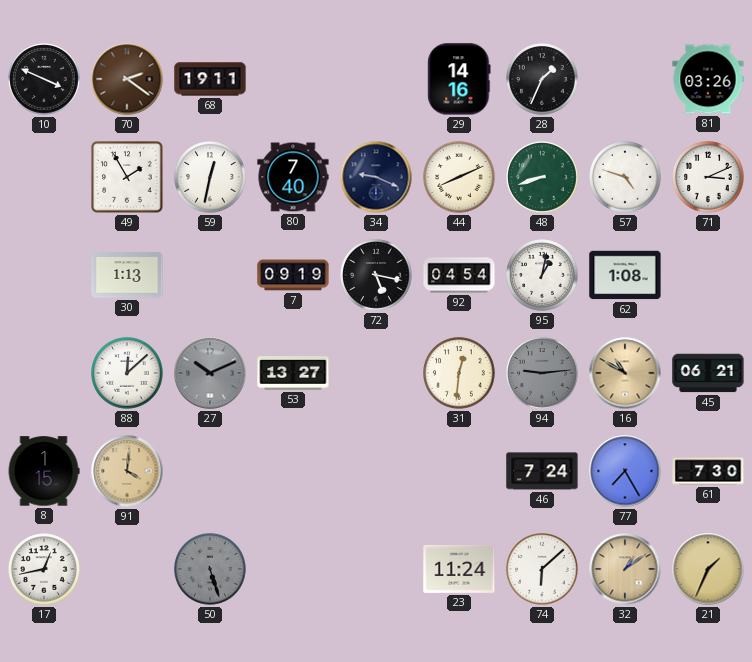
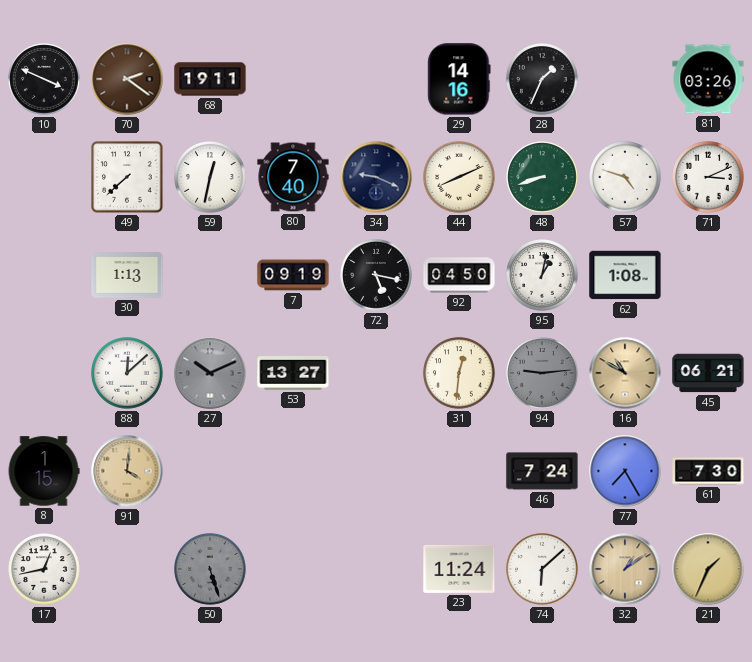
49: 1:55 -> 7:38
92: 04:54 -> 04:50
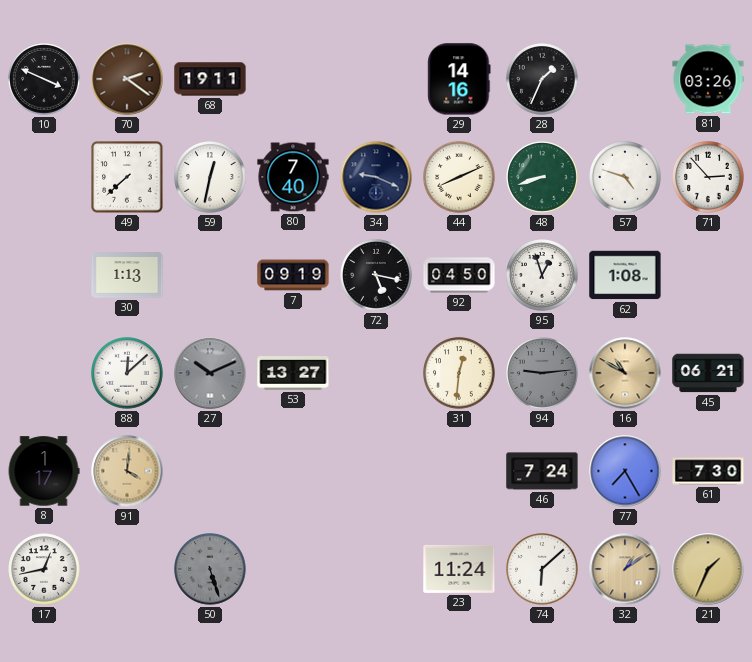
71: 3:11 -> 2:53
95: 1:02 -> 12:57
8: 1:15 -> 1:17
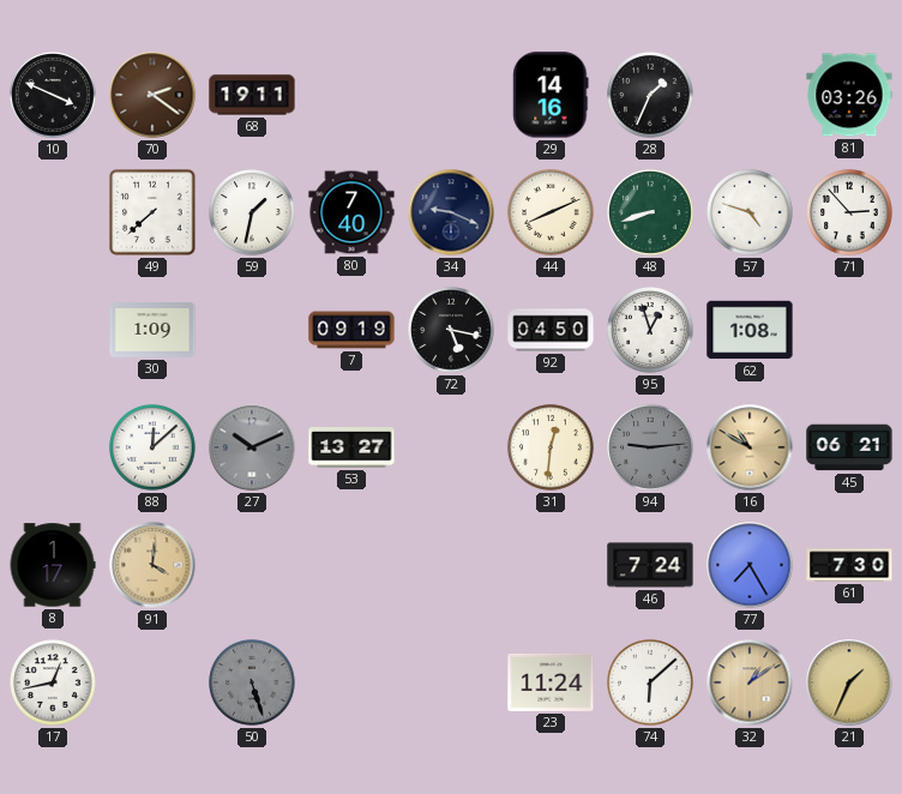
59: 12:32 -> 1:32
30: 1:13 -> 1:09
